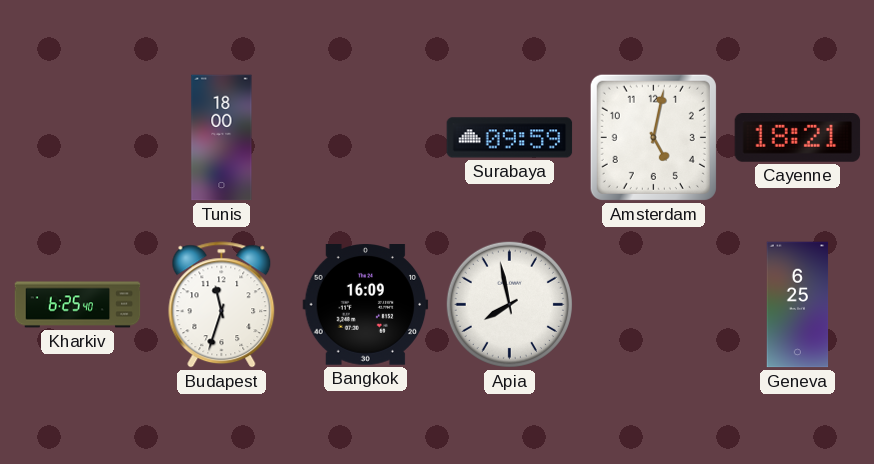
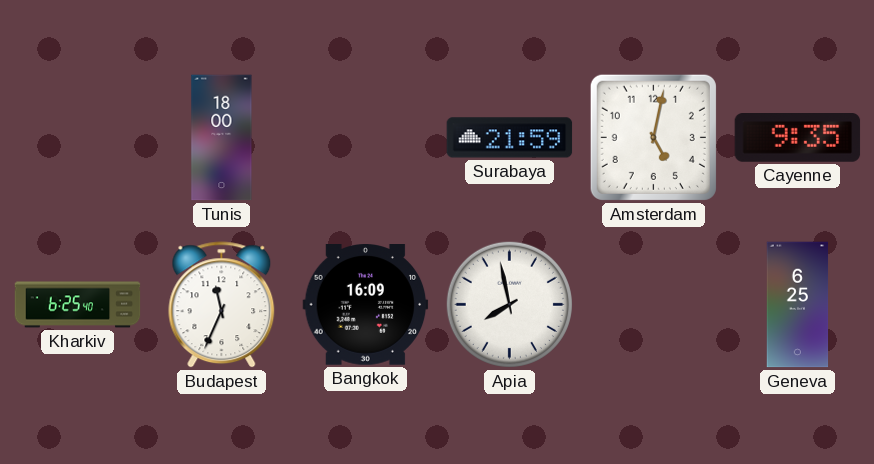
Surabaya: 09:59 -> 21:59
Cayenne: 18:21 -> 9:35
Budapest: 11:33 -> 11:34
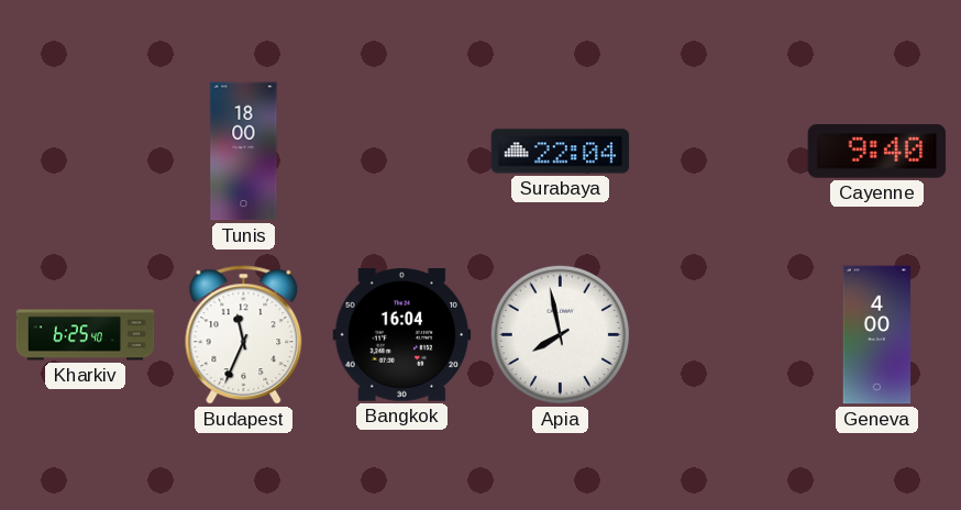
Surabaya: 21:59 -> 22:04
Amsterdam: 5:02 -> none
Cayenne: 9:35 -> 9:40
Bangkok: 16:09 -> 16:04
Geneva: 6:25 -> 4:00
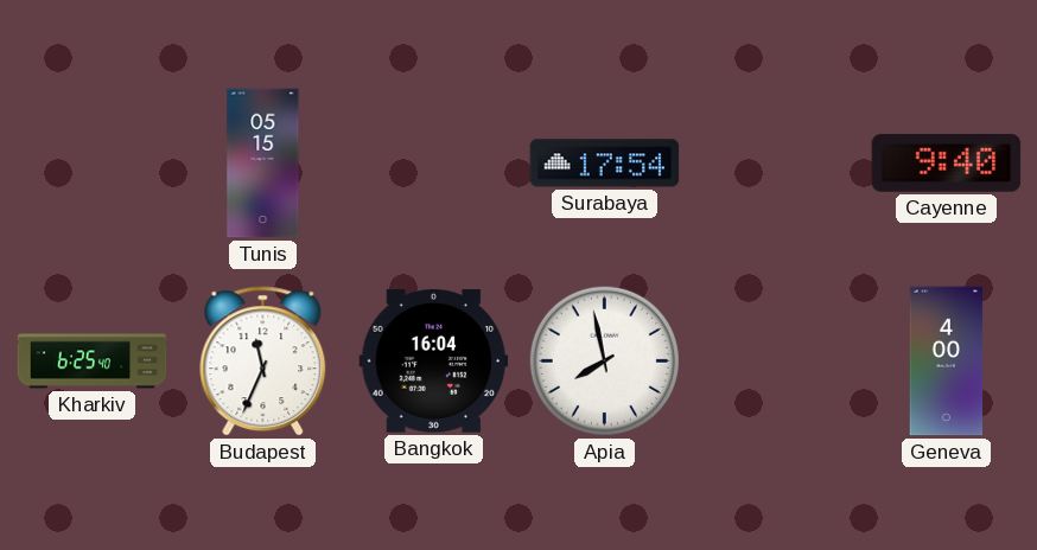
Tunis: 18:00 -> 05:15
Surabaya: 22:04 -> 17:54
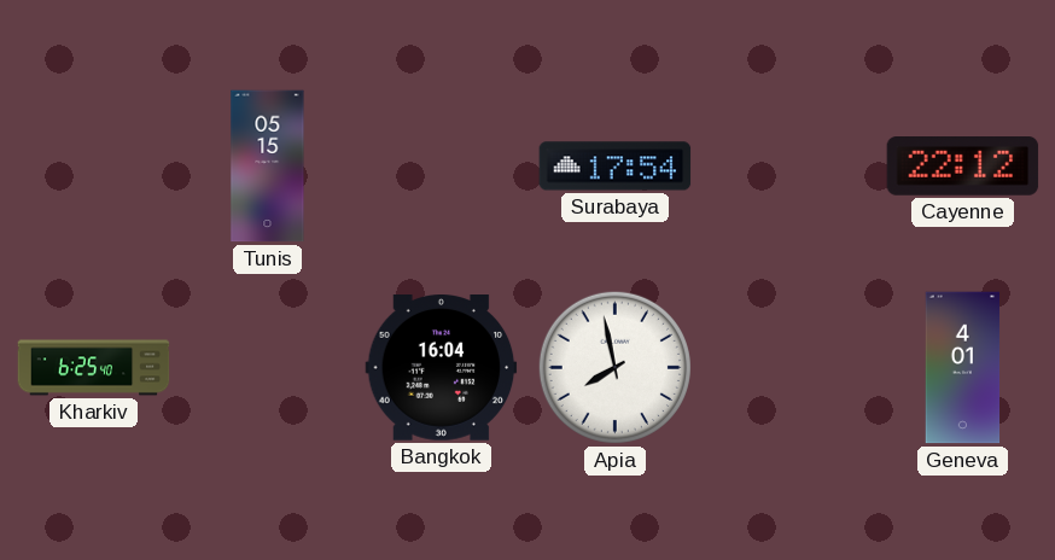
Cayenne: 9:40 -> 22:12
Budapest: 11:34 -> none
Geneva: 4:00 -> 4:01
